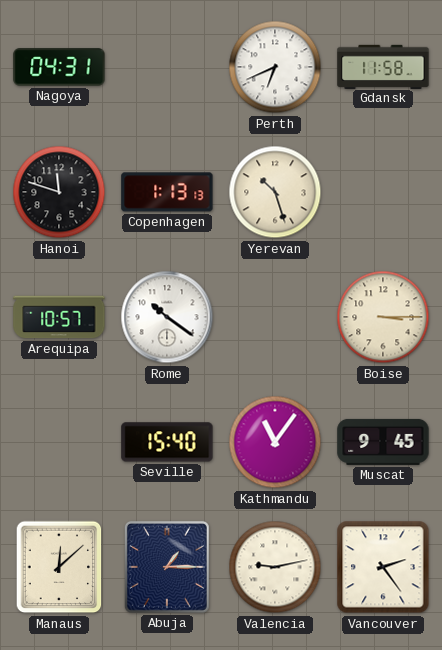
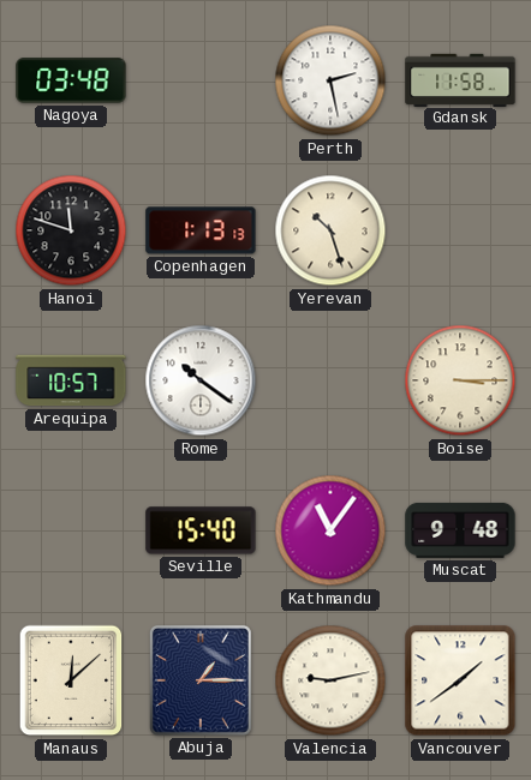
Nagoya: 04:31 -> 03:48
Perth: 6:41 -> 2:28
Muscat: 9:45 -> 9:48
Vancouver: 2:24 -> 1:39
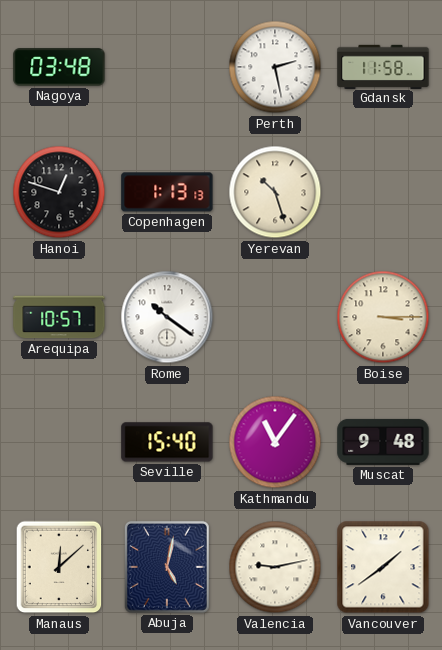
Hanoi: 11:48 -> 12:48
Abuja: 1:15 -> 5:02
